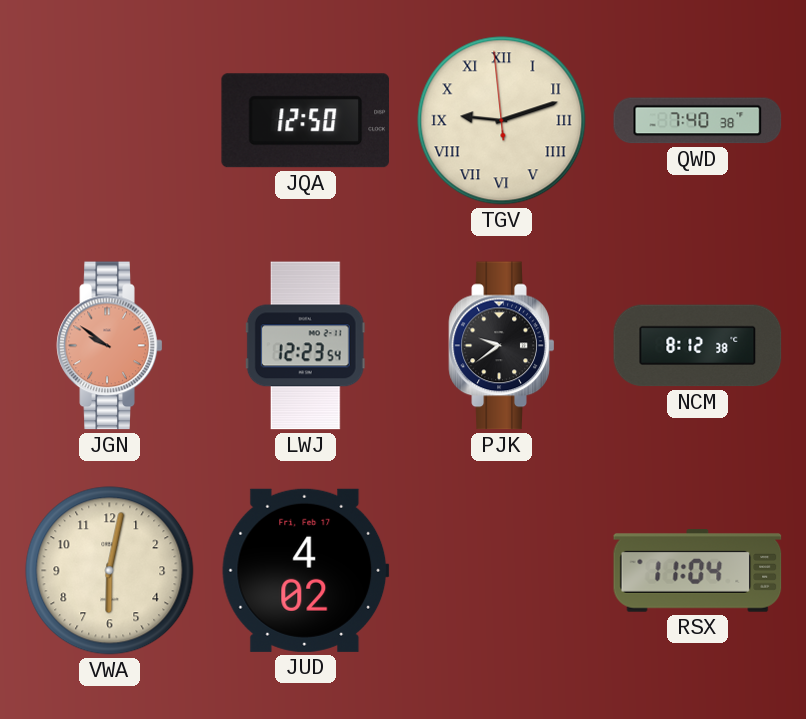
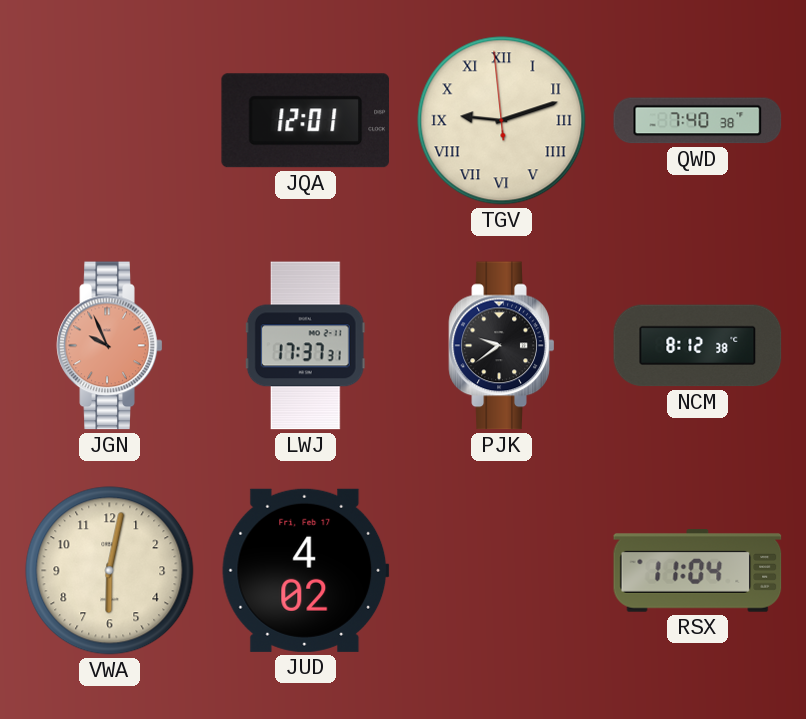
JQA: 12:50 -> 12:01
JGN: 9:51 -> 9:56
LWJ: 12:23 -> 17:37
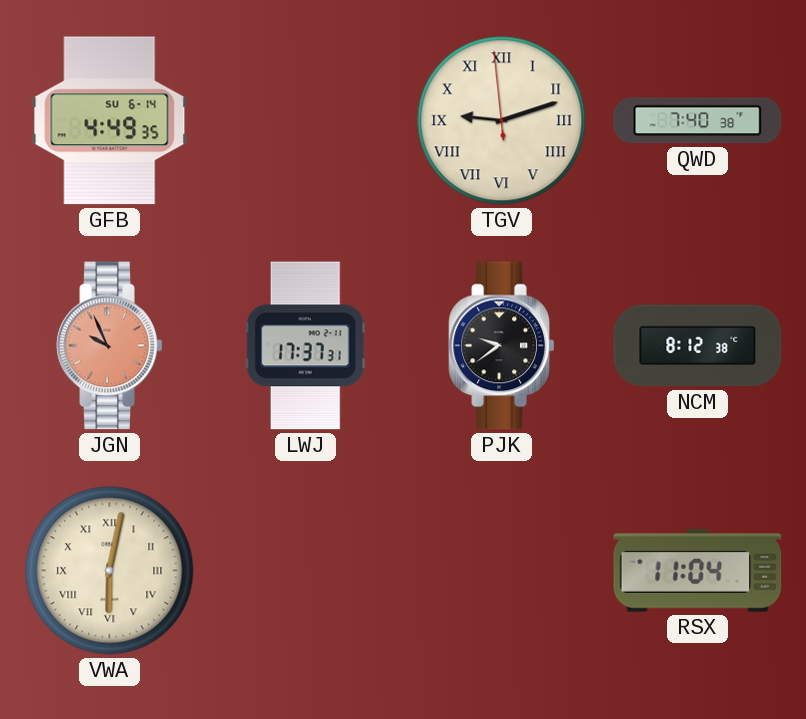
GFB: none -> 4:49
JQA: 12:01 -> none
VWA numerals: Arabic -> Roman
JUD: 4:02 -> none
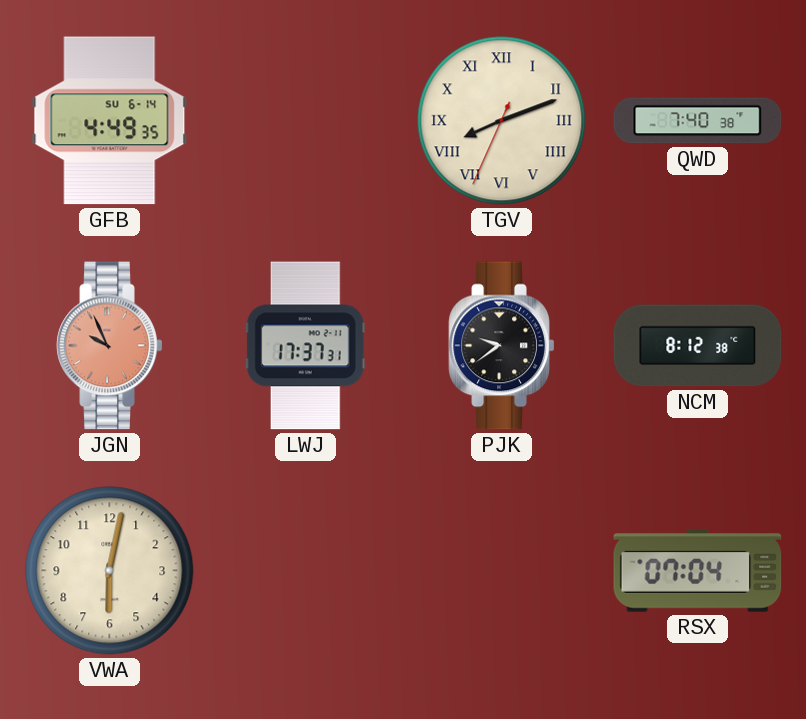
TGV: 9:11 -> 8:11
VWA numerals: Roman -> Arabic
RSX: 11:04 -> 07:04
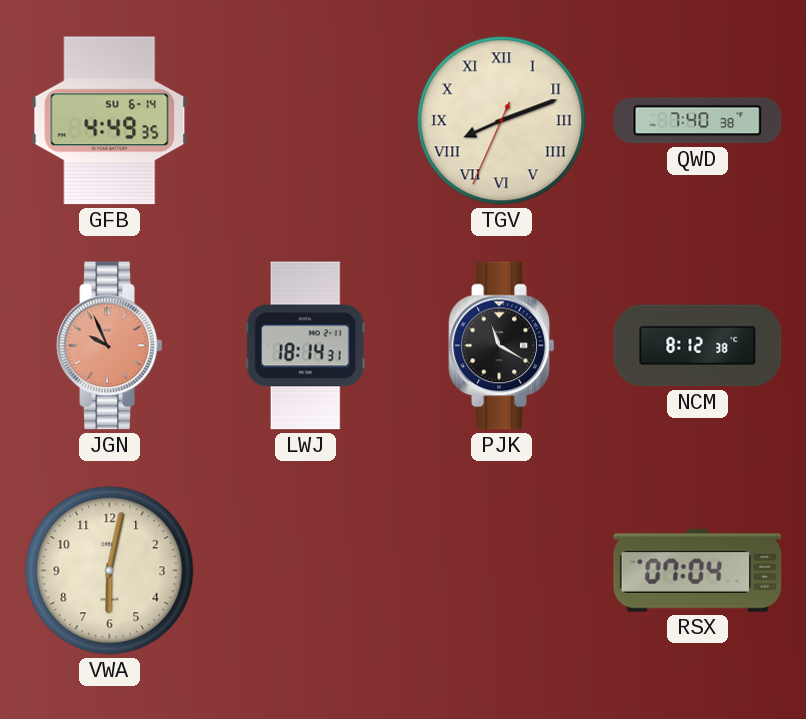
LWJ: 17:37 -> 18:14
PJK: 9:39 -> 11:20
